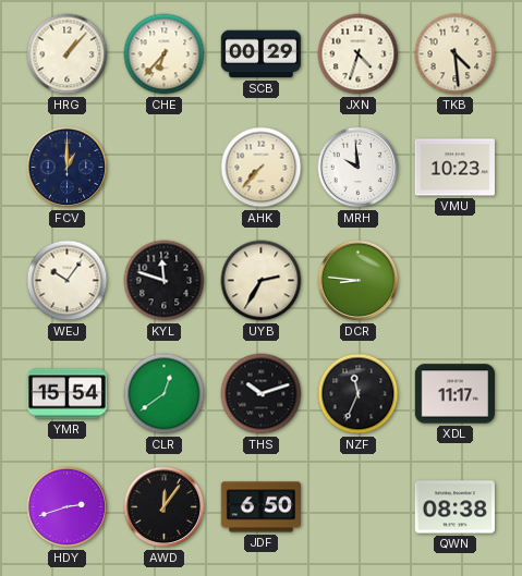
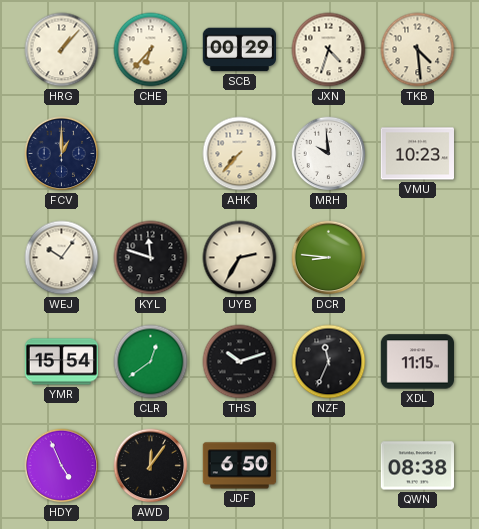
XDL: 11:17 -> 11:15
HDY: 2:42 -> 4:56
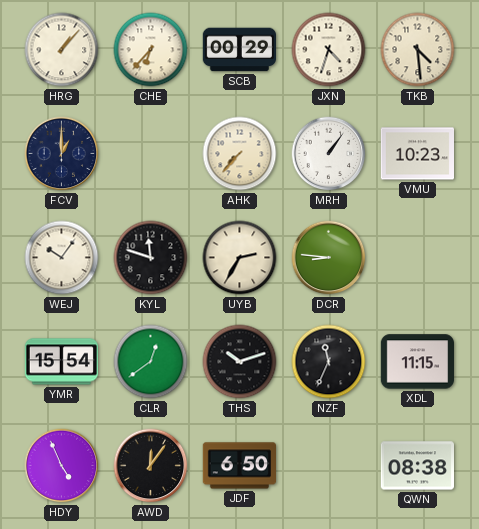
MRH: 9:59 -> 1:06
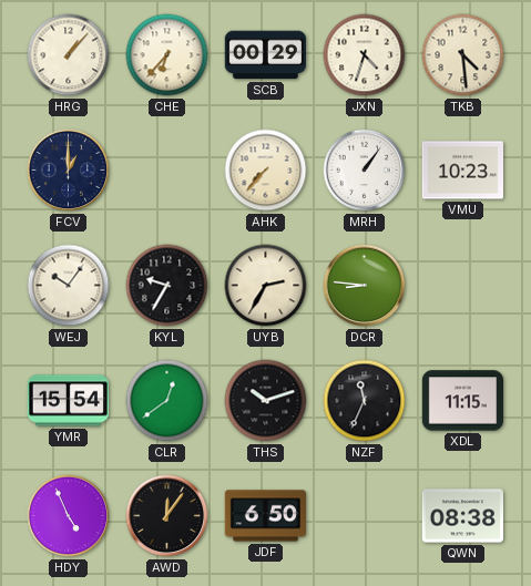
KYL: 11:48 -> 9:35
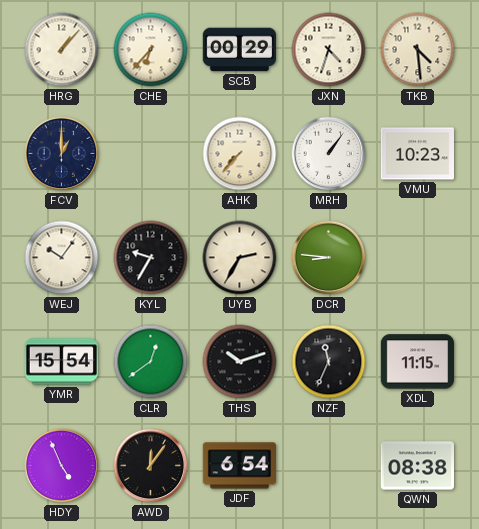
JDF: 6:50 -> 6:54
